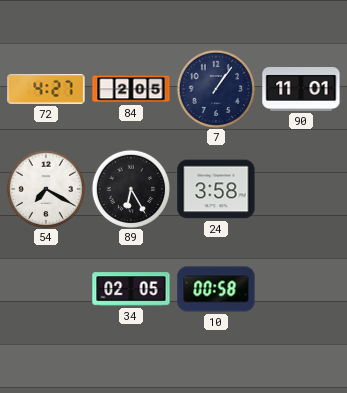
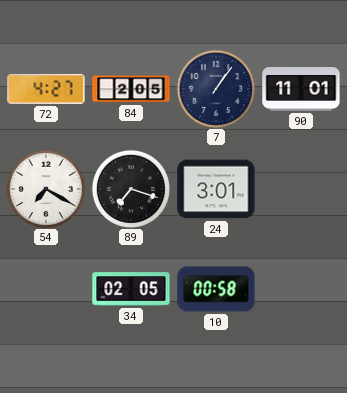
89: 6:25 -> 7:18
24: 3:58 -> 3:01
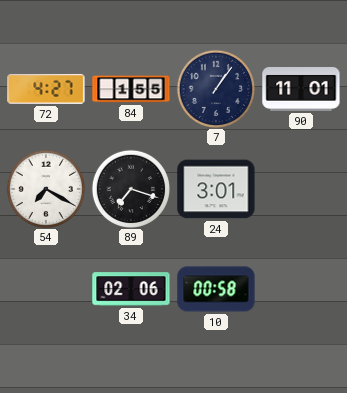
84: 2:05 -> 1:55
34: 02:05 -> 02:06
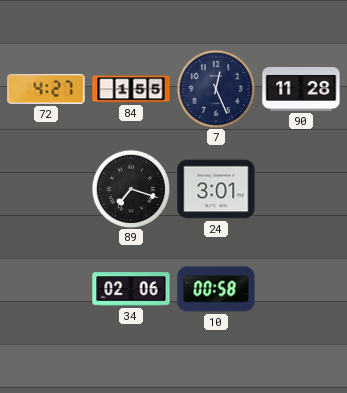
7: 1:06 -> 12:26
90: 11:01 -> 11:28
54: 7:20 -> none
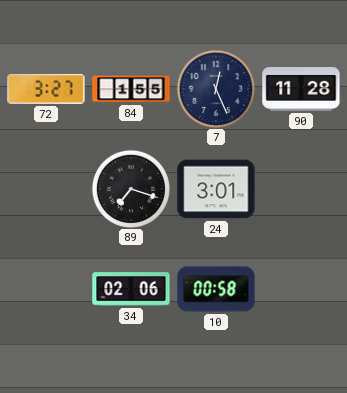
72: 4:27 -> 3:27
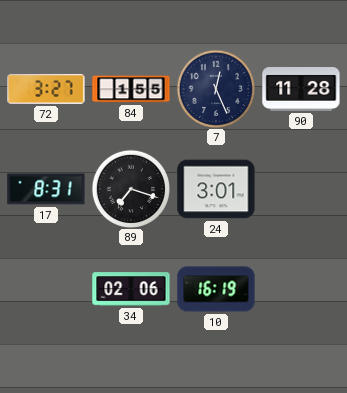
17: none -> 8:31
10: 00:58 -> 16:19
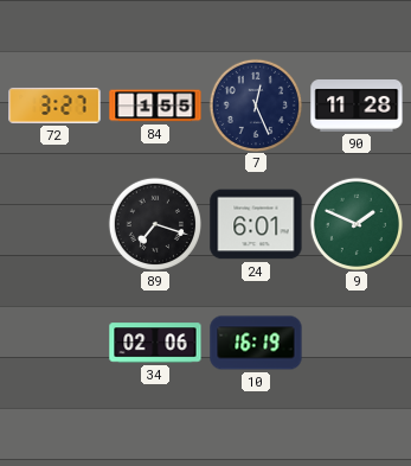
17: 8:31 -> none
24: 3:01 -> 6:01
9: none -> 1:49
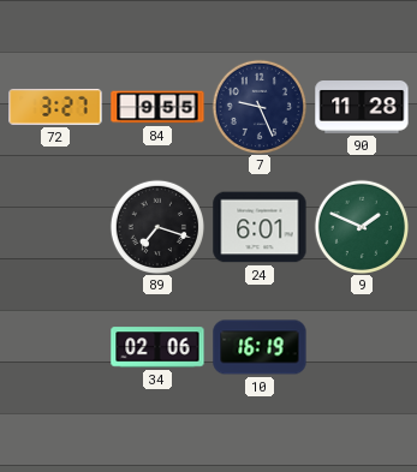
84: 1:55 -> 9:55
7: 12:26 -> 9:26
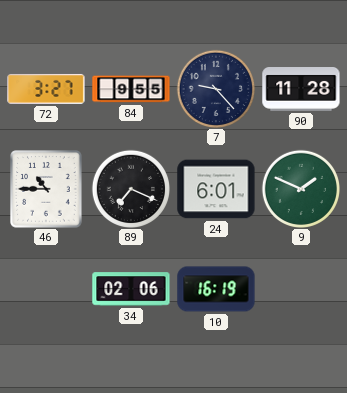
7: 9:26 -> 9:23
46: none -> 10:45
89: 7:18 -> 7:19
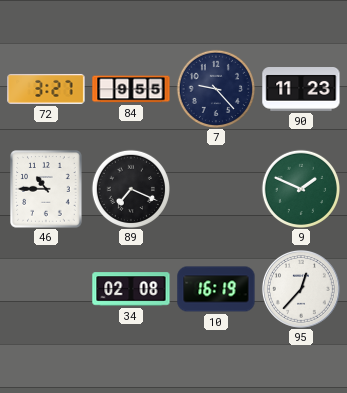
90: 11:28 -> 11:23
24: 6:01 -> none
34: 02:06 -> 02:08
95: none -> 12:37
